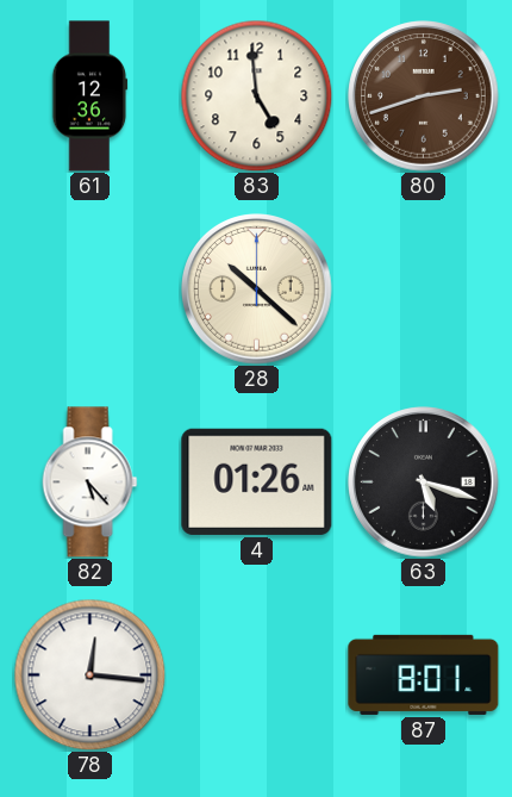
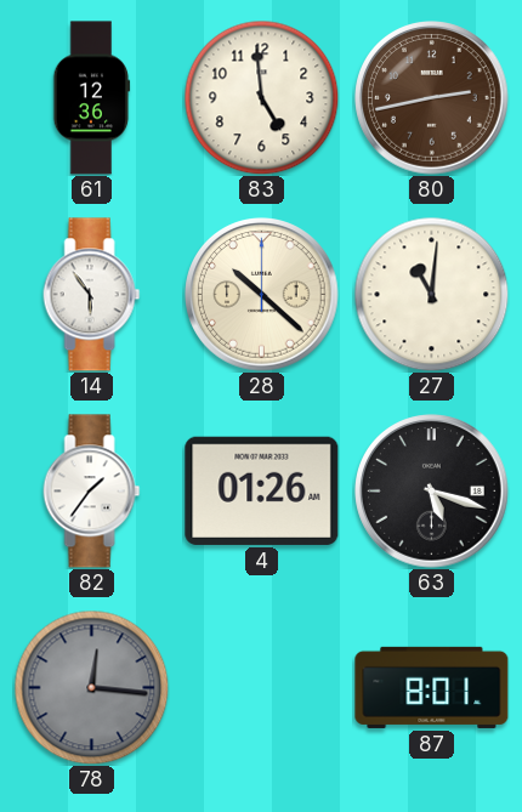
80: 2:42 -> 2:43
14: none -> 5:54
27: none -> 11:01
82: 5:23 -> 1:36
78 dial: white -> grey
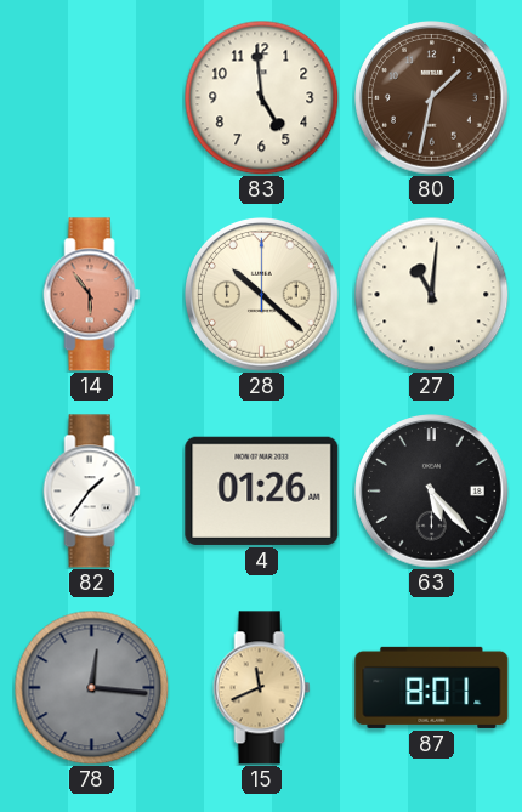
61: 12:36 -> none
80: 2:43 -> 1:32
14 dial: white -> salmon
63: 5:18 -> 5:23
15: none -> 11:41
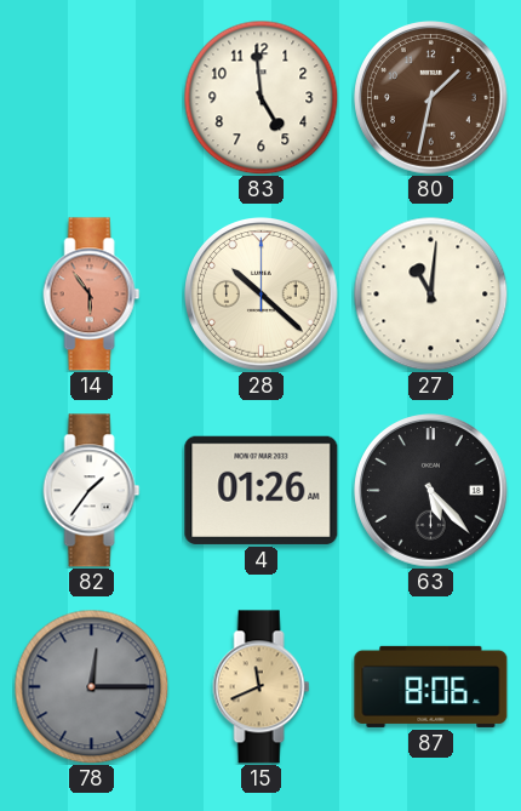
78: 12:16 -> 12:15
87: 8:01 -> 8:06
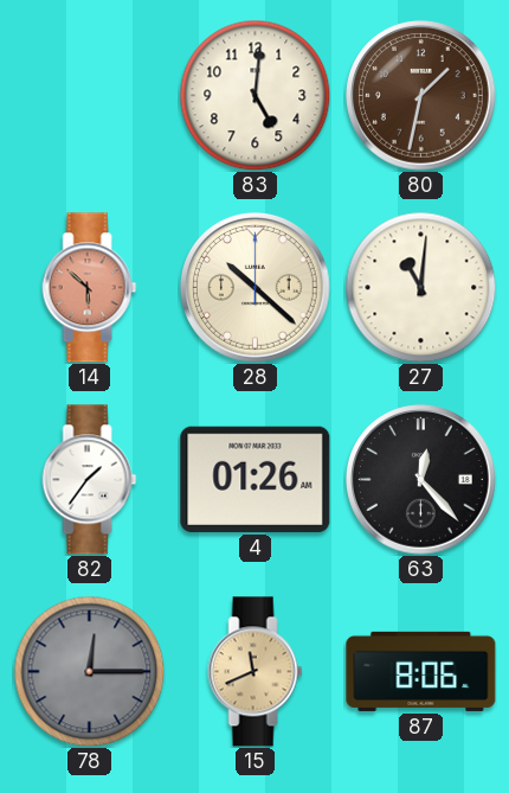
83: 4:59 -> 5:01
14: 5:54 -> 5:52
63: 5:23 -> 12:23
